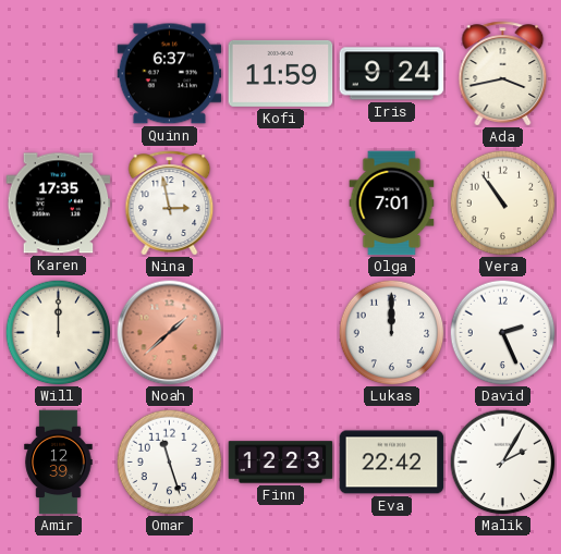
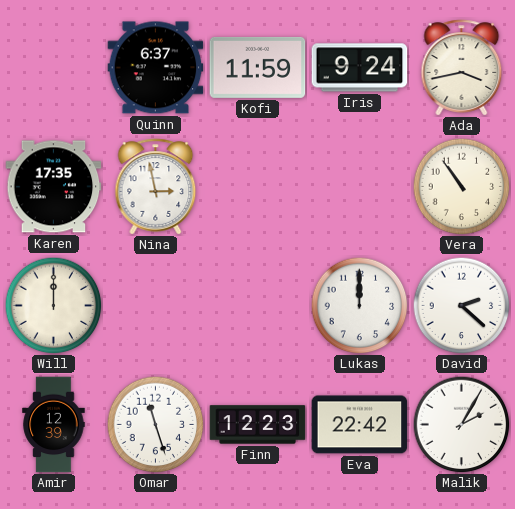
Olga: 7:01 -> none
Noah: 1:38 -> none
David: 2:26 -> 2:22
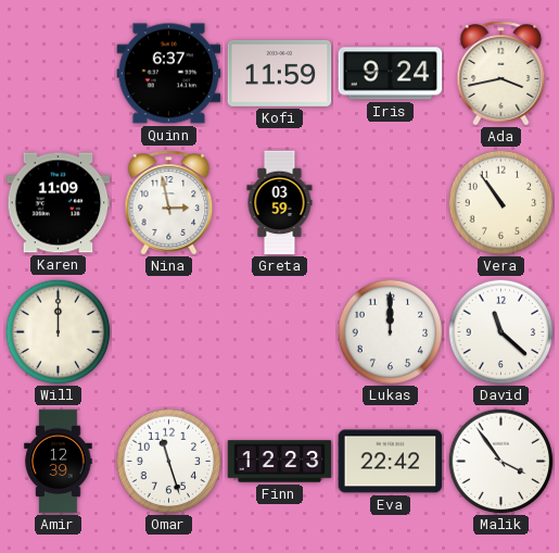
Karen: 17:35 -> 11:09
Greta: none -> 03:59
David: 2:22 -> 11:22
Malik: 2:05 -> 3:54
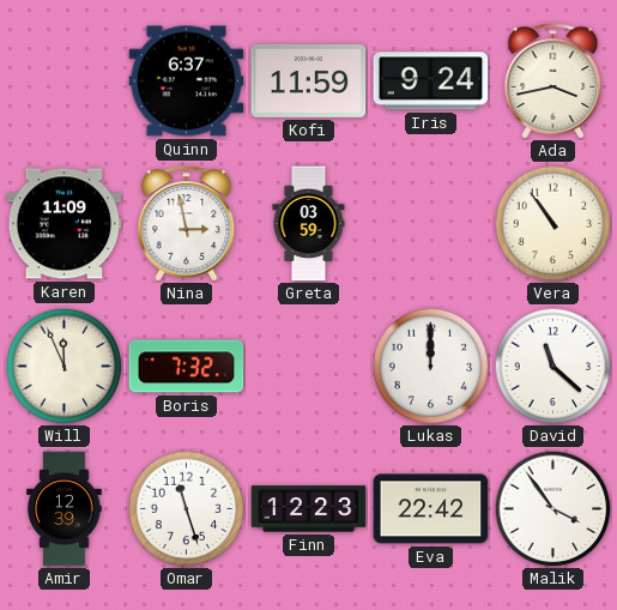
Will: 12:00 -> 11:56
Boris: none -> 7:32
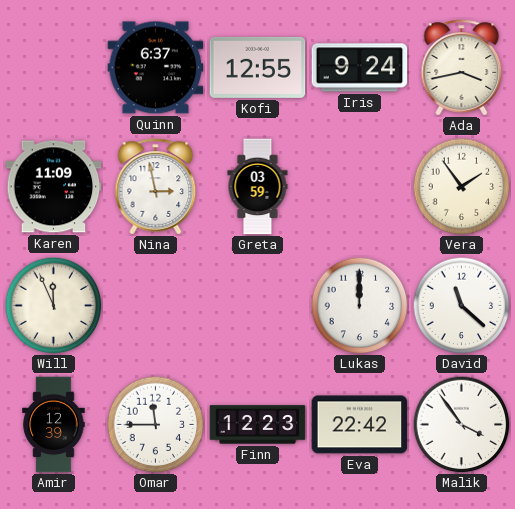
Kofi: 11:59 -> 12:55
Vera: 10:54 -> 1:54
Boris: 7:32 -> none
Omar: 11:27 -> 11:45
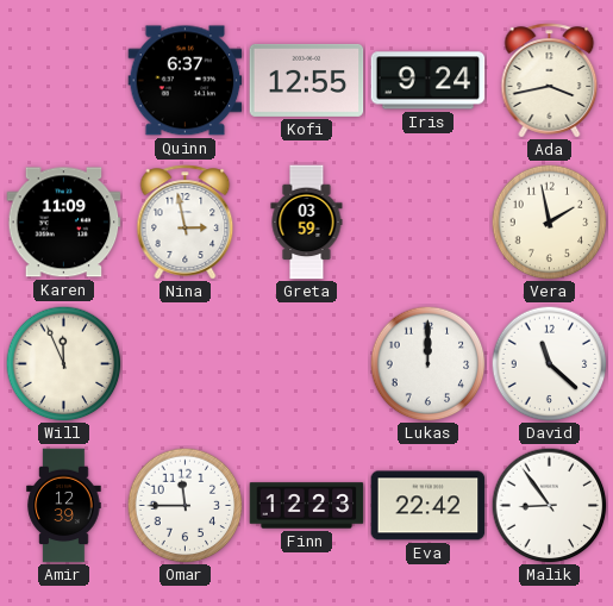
Vera: 1:54 -> 1:58
Malik: 3:54 -> 8:54
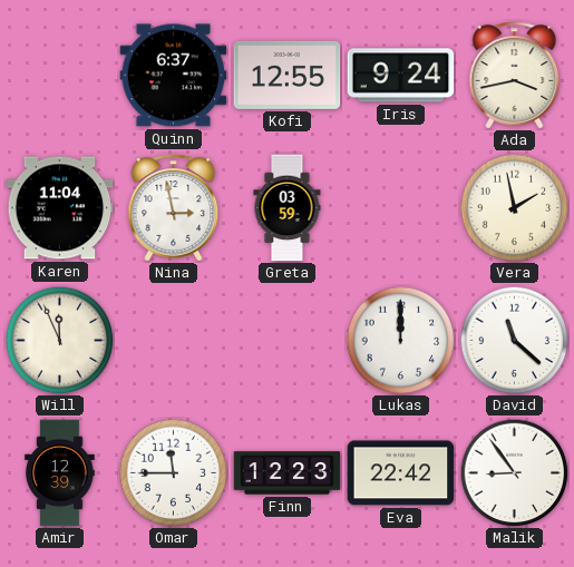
Karen: 11:09 -> 11:04
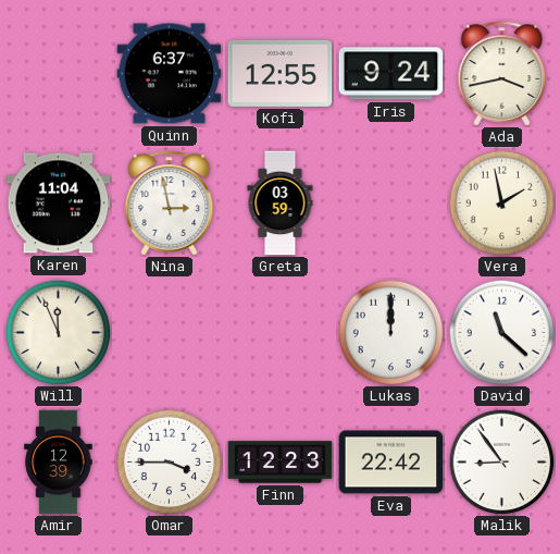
Omar: 11:45 -> 3:45
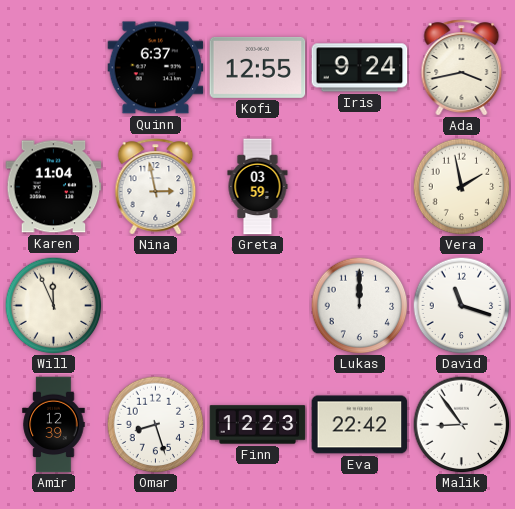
David: 11:22 -> 11:18
Omar: 3:45 -> 8:27
